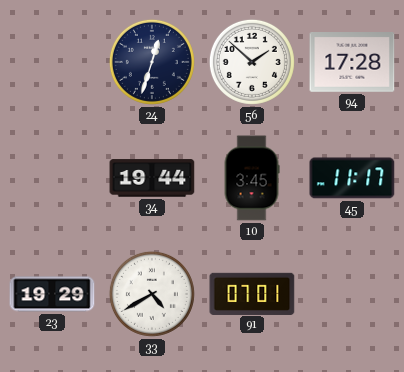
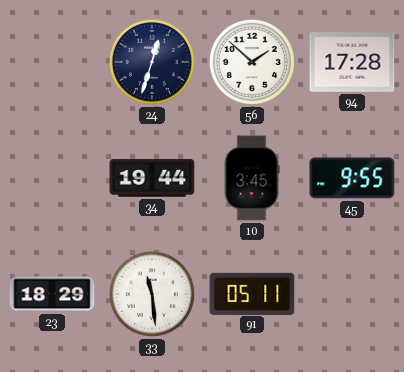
45: 11:17 -> 9:55
23: 19:29 -> 18:29
33: 4:40 -> 11:29
91: 07:01 -> 05:11
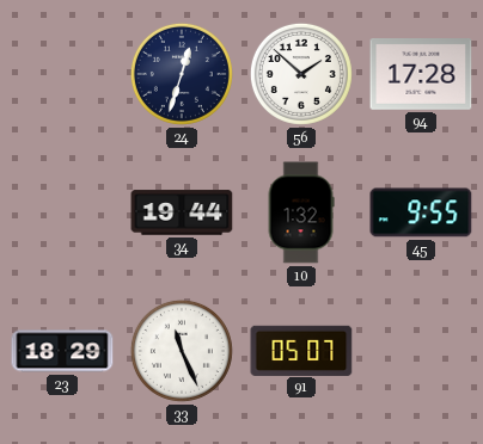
10: 3:45 -> 1:32
33: 11:29 -> 11:26
91: 05:11 -> 05:07
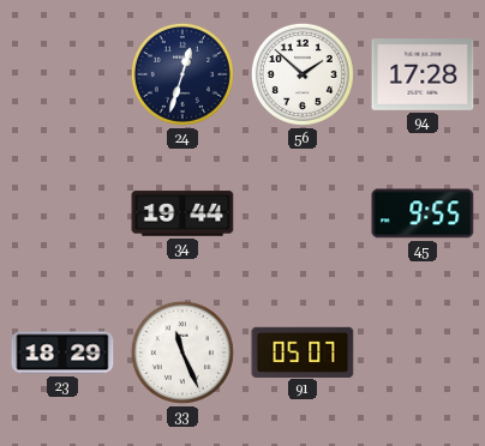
10: 1:32 -> none
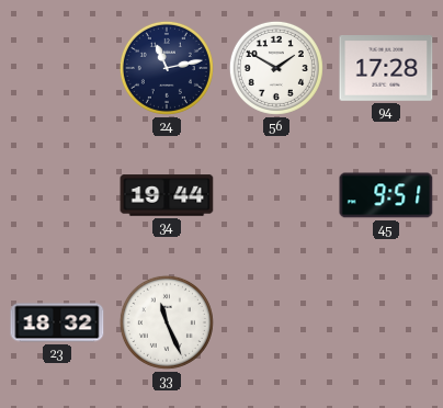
24: 12:33 -> 11:13
56: 1:52 -> 1:50
45: 9:55 -> 9:51
23: 18:29 -> 18:32
91: 05:07 -> none
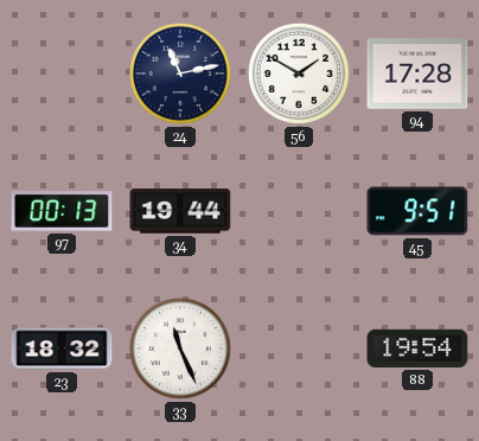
97: none -> 00:13
88: none -> 19:54
